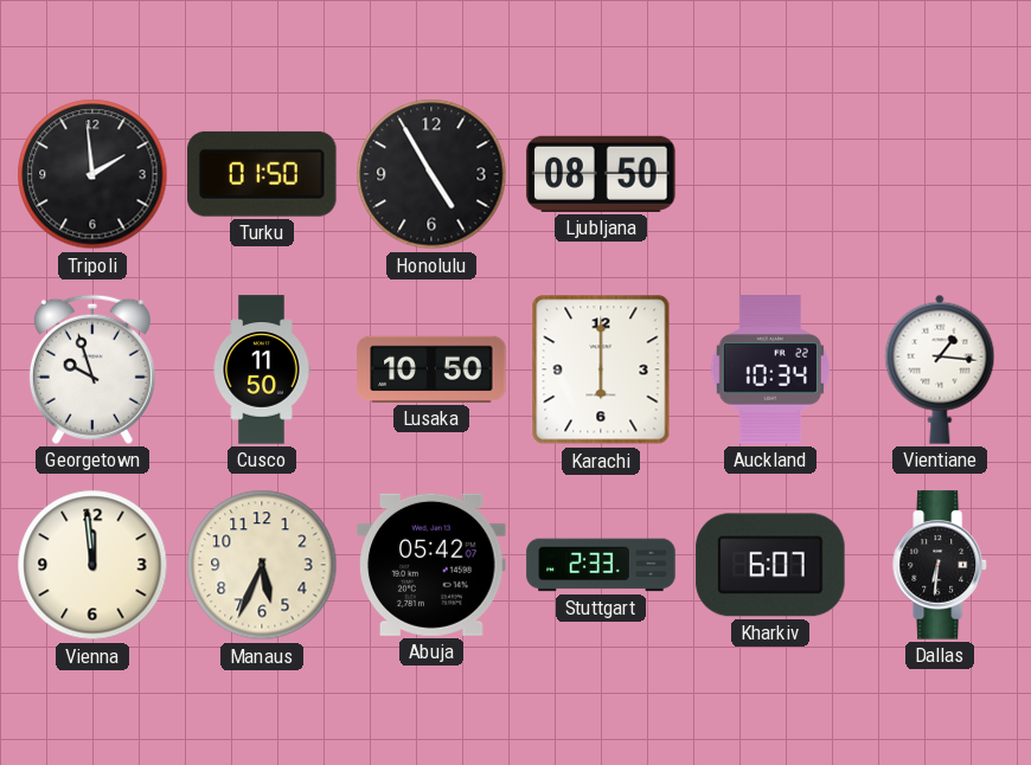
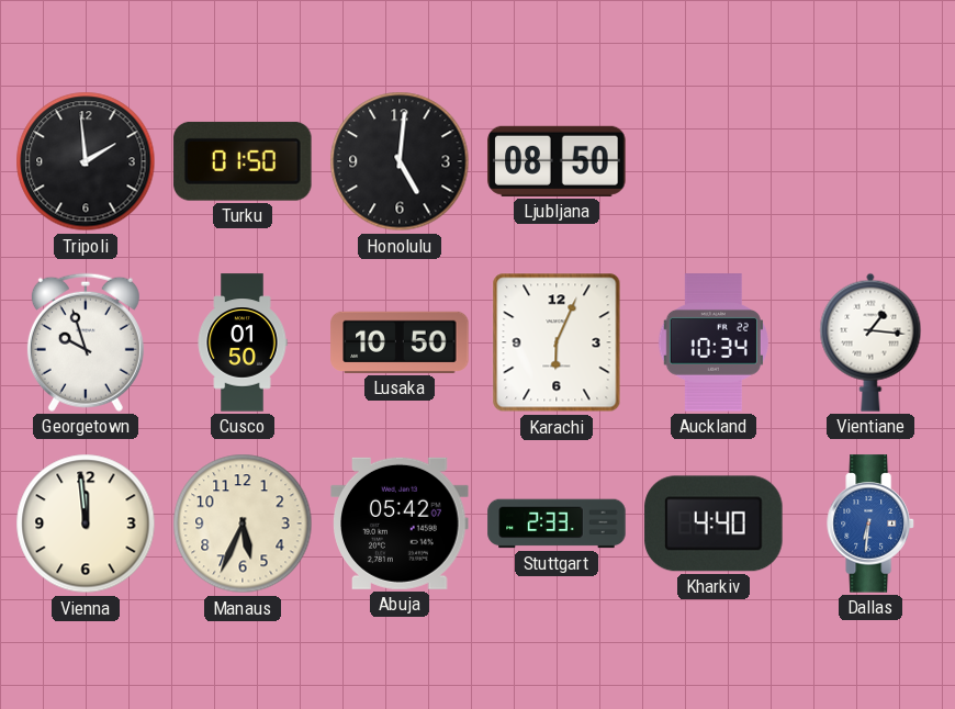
Honolulu: 4:55 -> 5:01
Cusco: 11:50 -> 01:50
Karachi: 6:00 -> 6:04
Kharkiv: 6:07 -> 4:40
Dallas dial: black -> blue
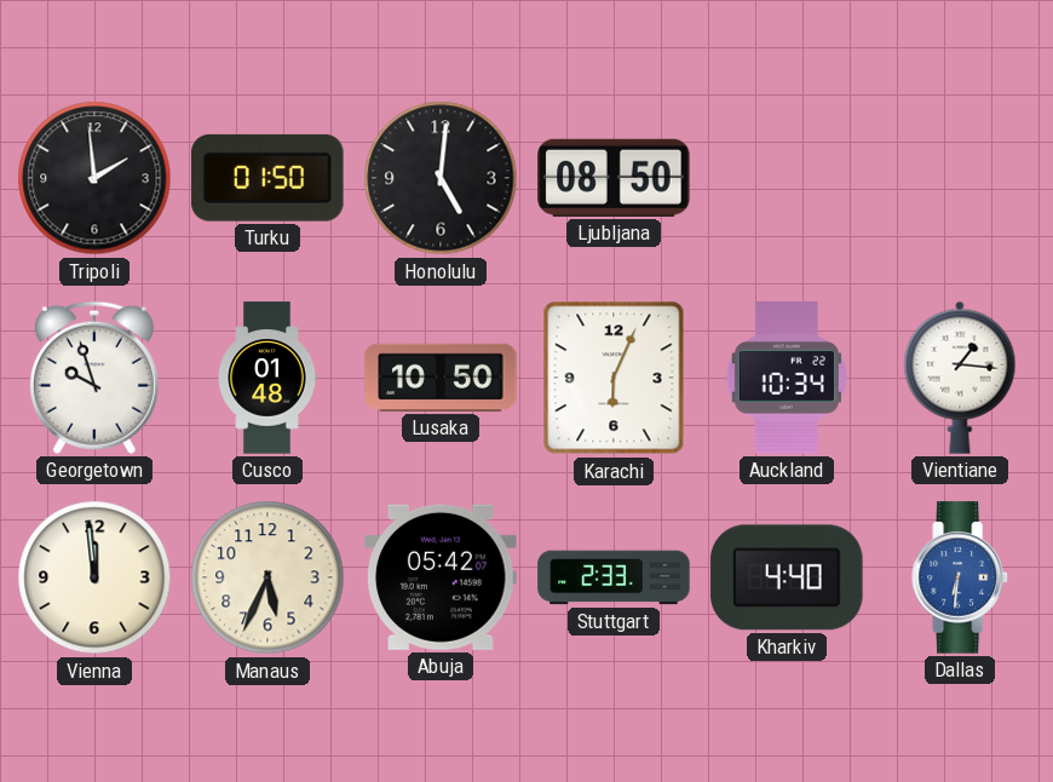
Cusco: 01:50 -> 01:48
